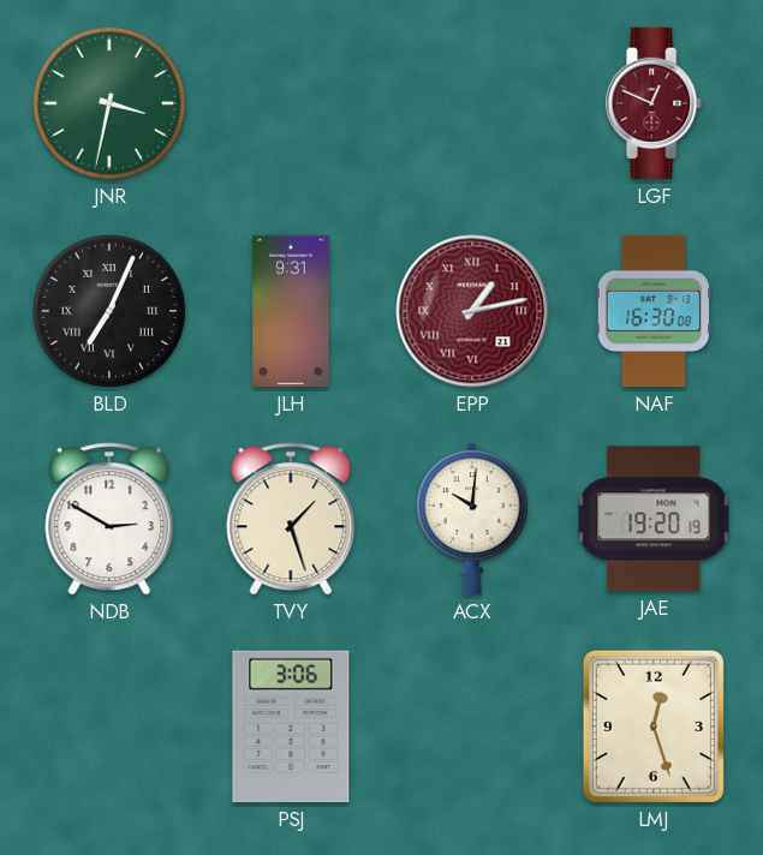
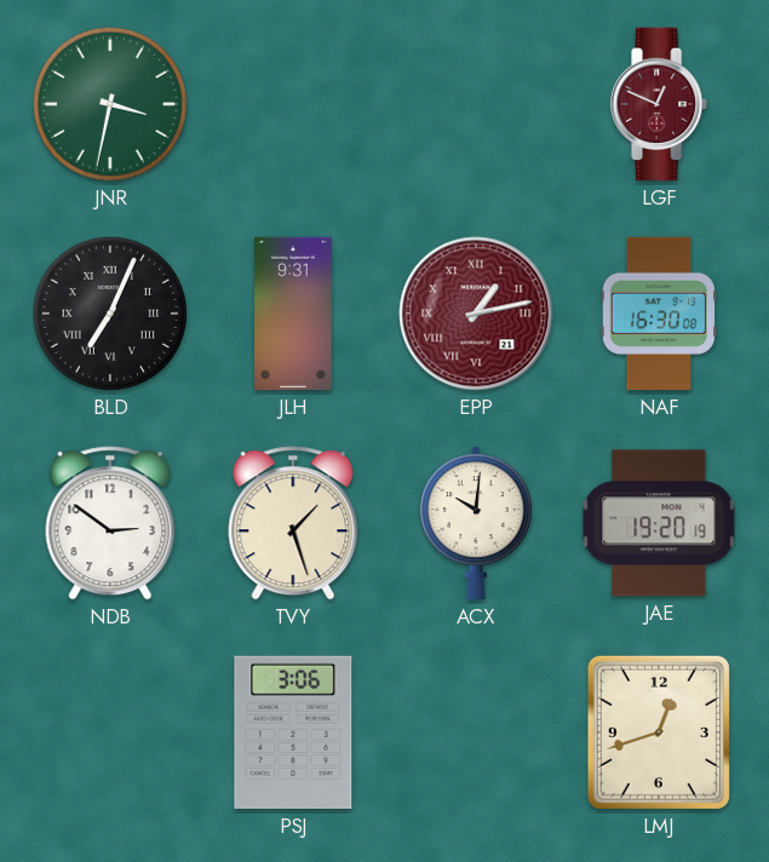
NDB: 2:50 -> 2:51
LMJ: 12:27 -> 12:42
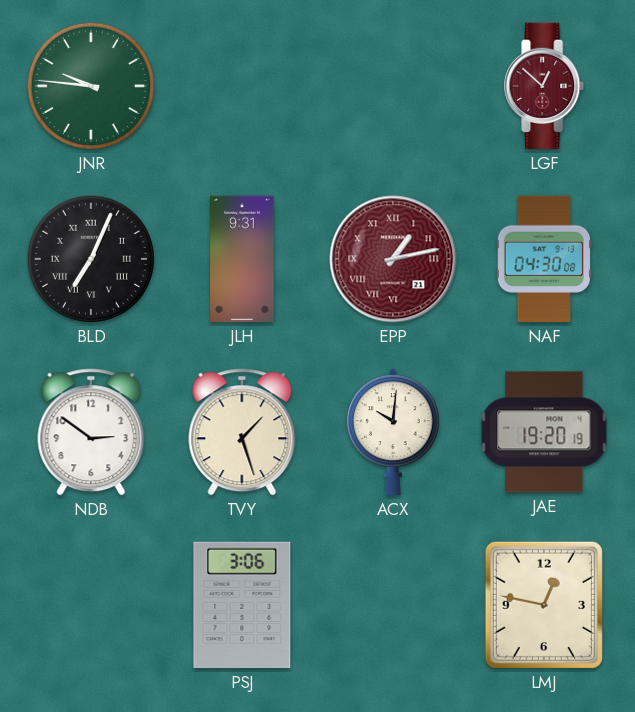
JNR: 3:32 -> 9:46
LGF: 12:49 -> 12:52
NAF: 16:30 -> 04:30
LMJ: 12:42 -> 12:47
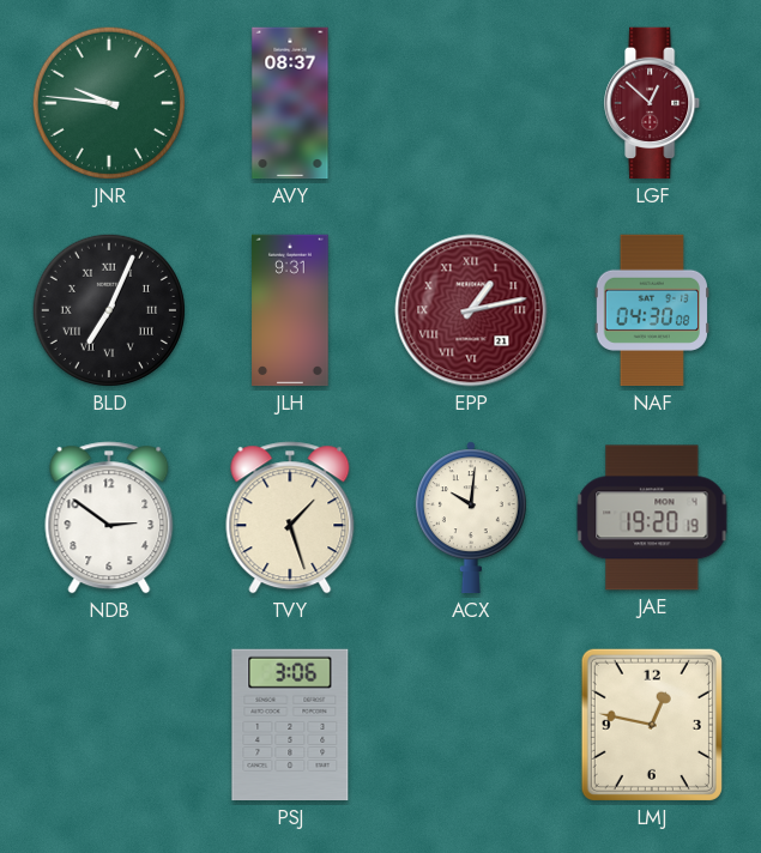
AVY: none -> 08:37
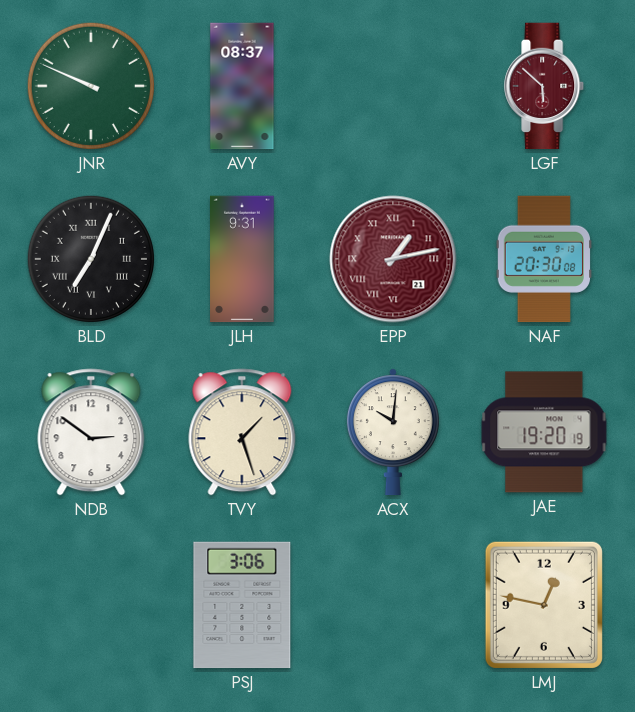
JNR: 9:46 -> 9:49
LGF: 12:52 -> 5:52
NAF: 04:30 -> 20:30
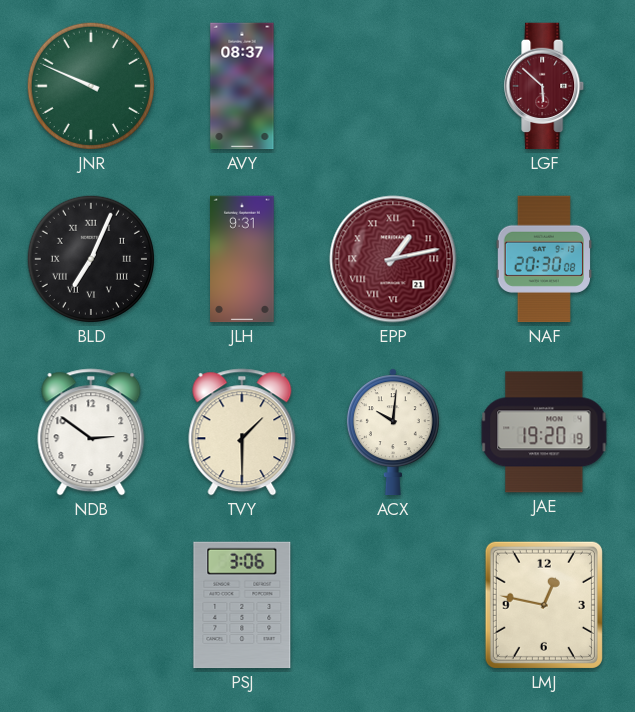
TVY: 1:27 -> 1:30
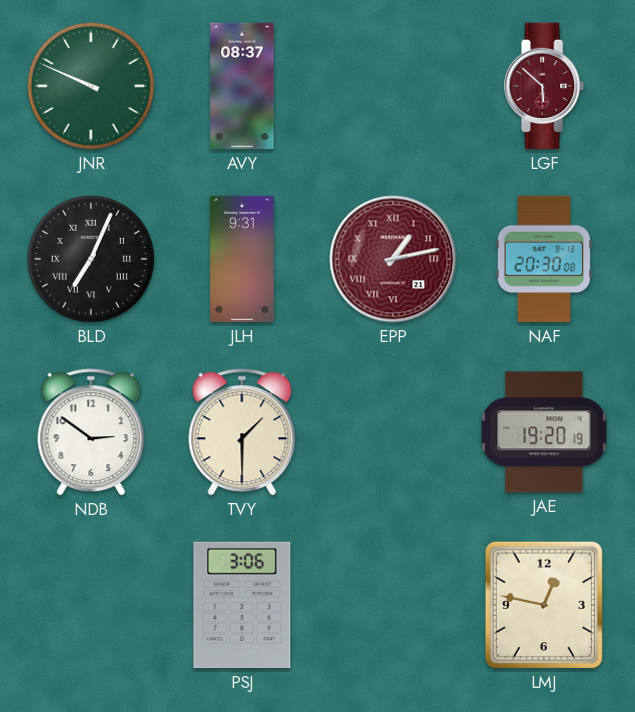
ACX: 10:01 -> none
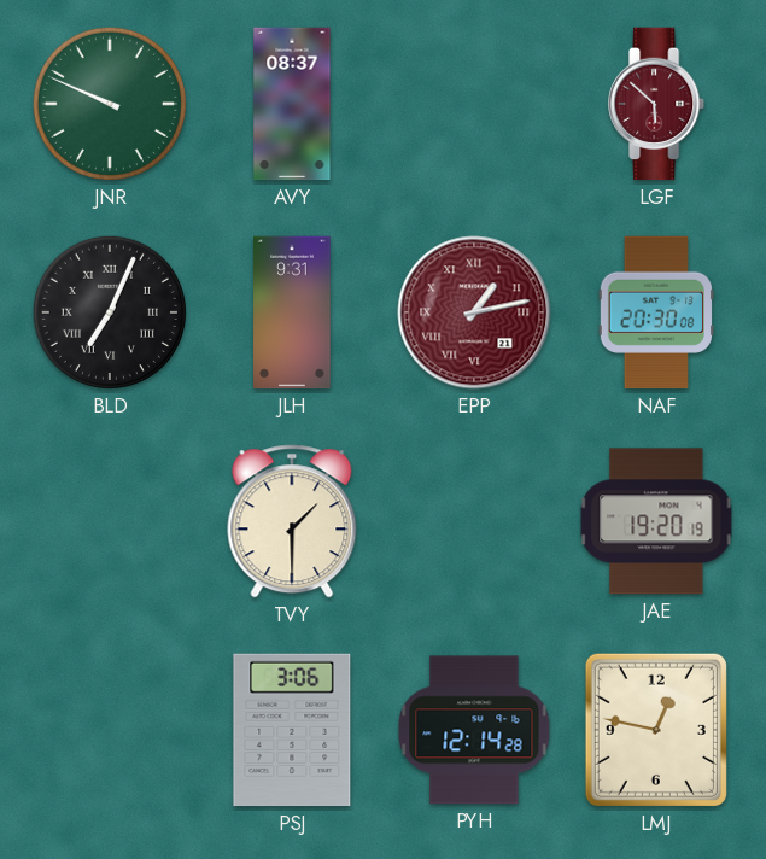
NDB: 2:51 -> none
PYH: none -> 12:14
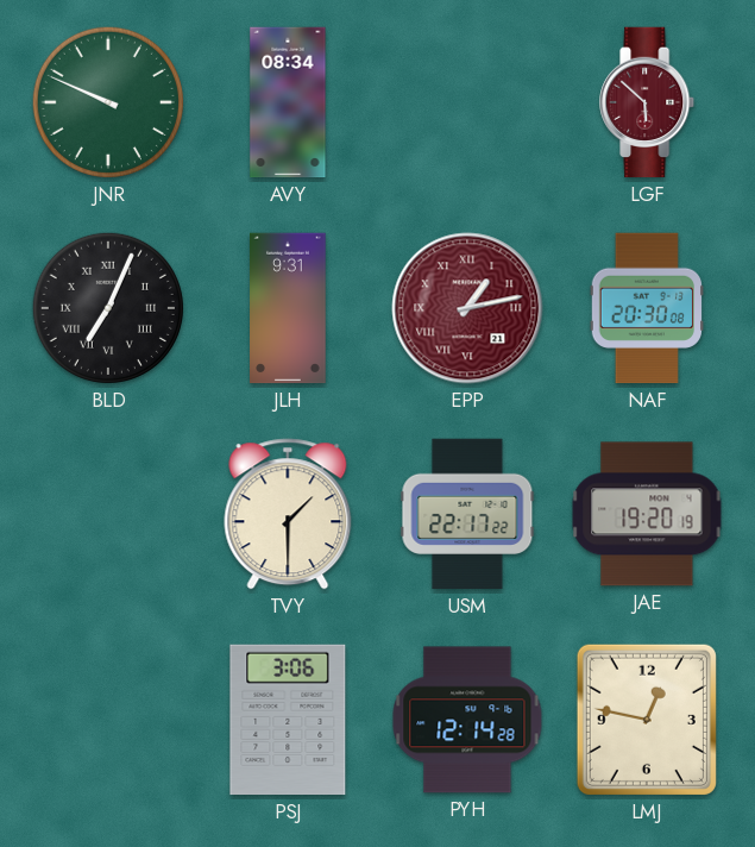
AVY: 08:37 -> 08:34
USM: none -> 22:17
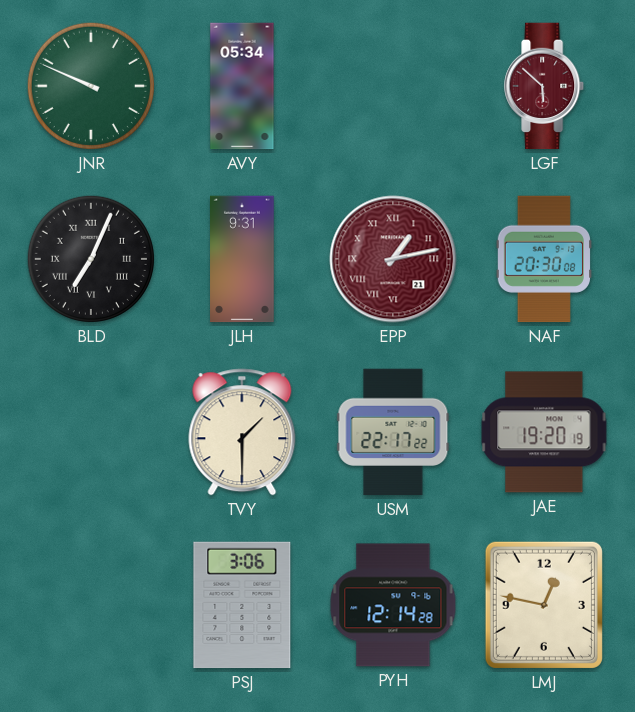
AVY: 08:34 -> 05:34
